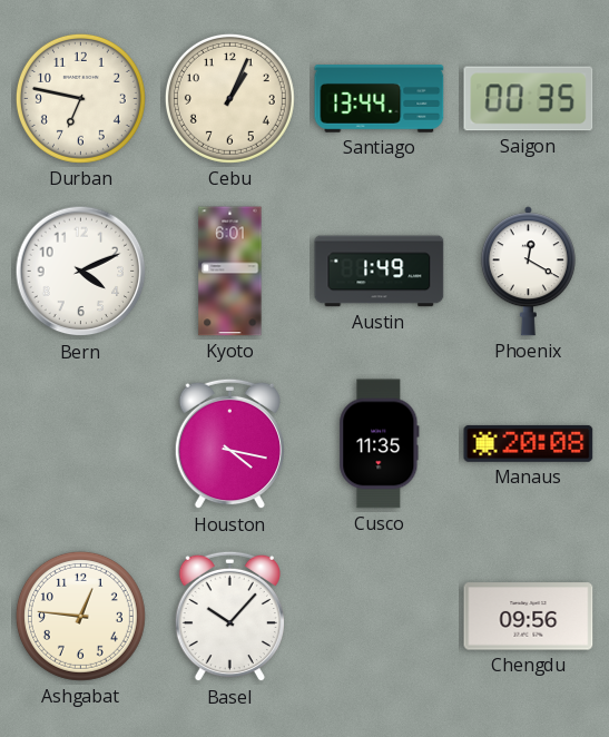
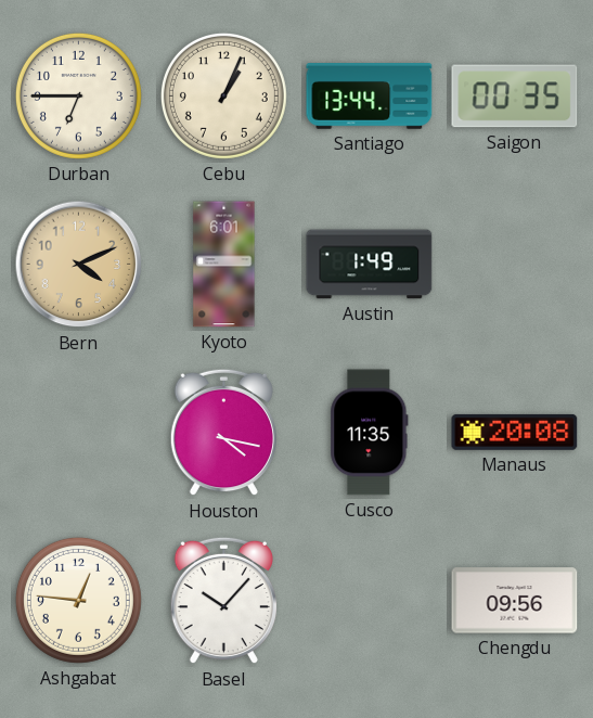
Durban: 6:47 -> 6:45
Bern dial: white -> champagne
Phoenix: 12:20 -> none
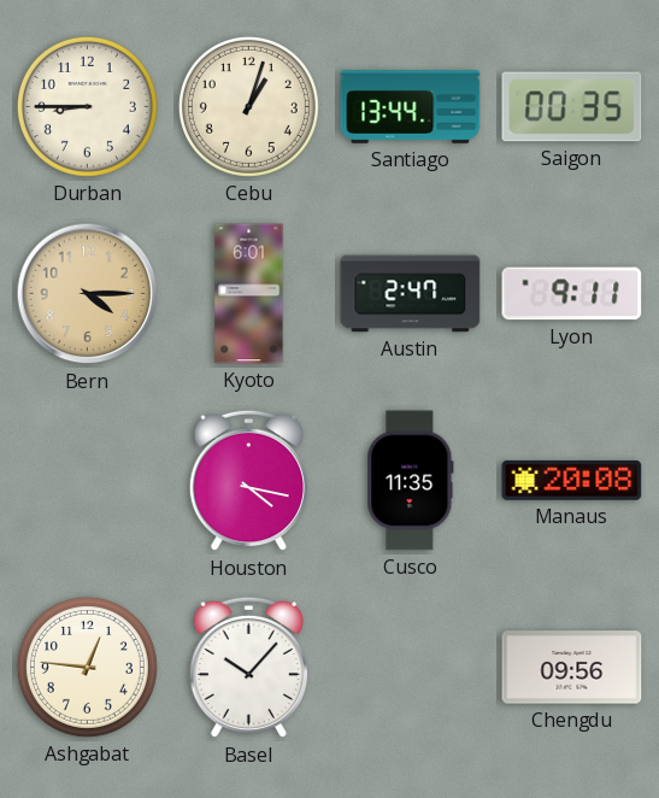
Durban: 6:45 -> 8:45
Cebu: 1:04 -> 1:03
Bern: 4:11 -> 4:15
Austin: 1:49 -> 2:47
Lyon: none -> 9:11
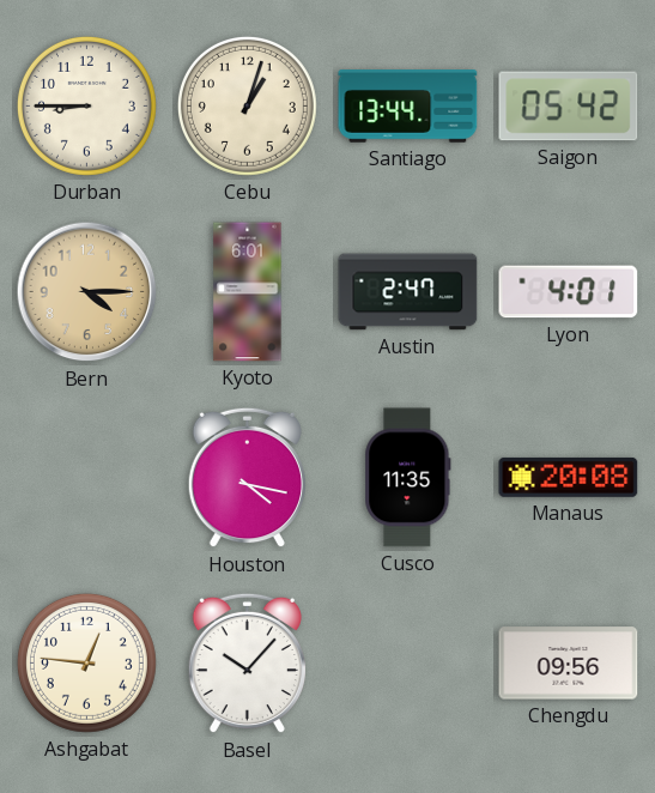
Saigon: 00:35 -> 05:42
Lyon: 9:11 -> 4:01
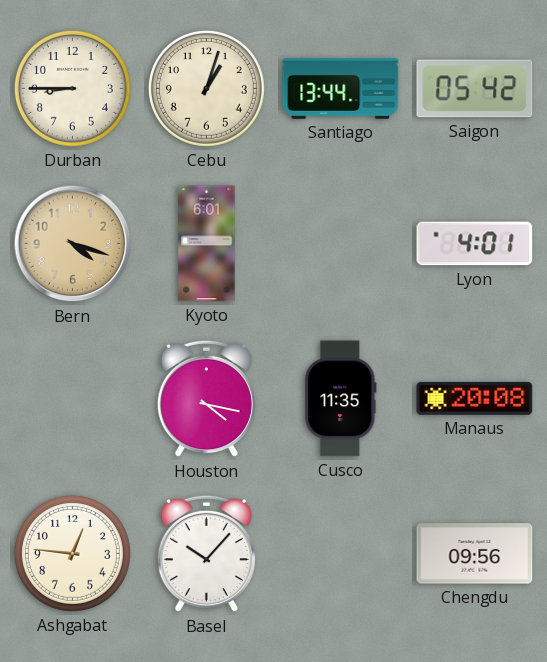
Bern: 4:15 -> 4:18
Austin: 2:47 -> none
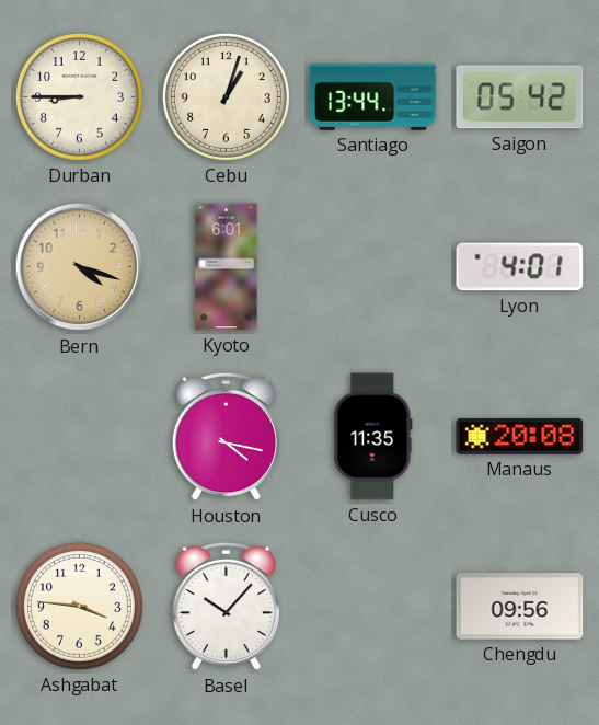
Ashgabat: 12:46 -> 3:46
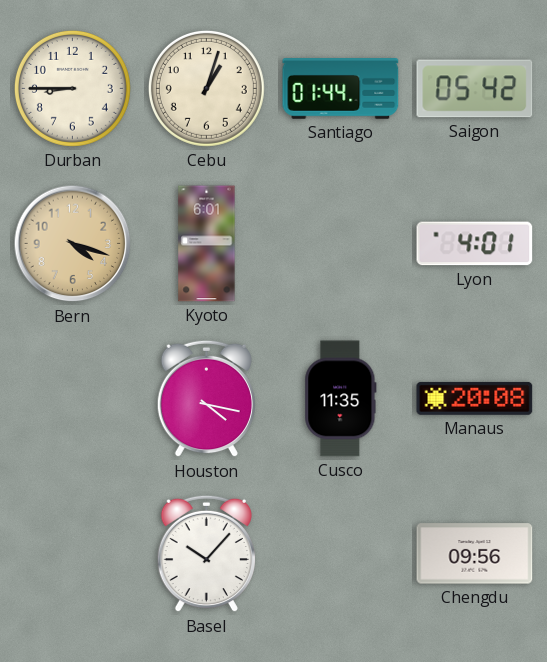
Santiago: 13:44 -> 01:44
Ashgabat: 3:46 -> none
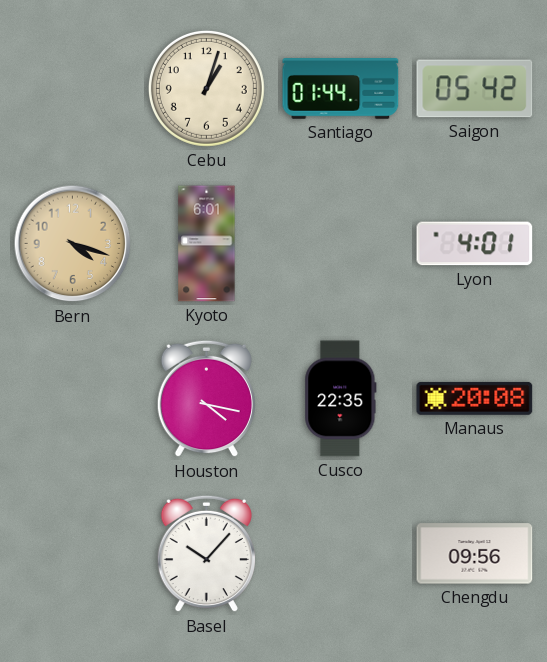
Durban: 8:45 -> none
Cusco: 11:35 -> 22:35
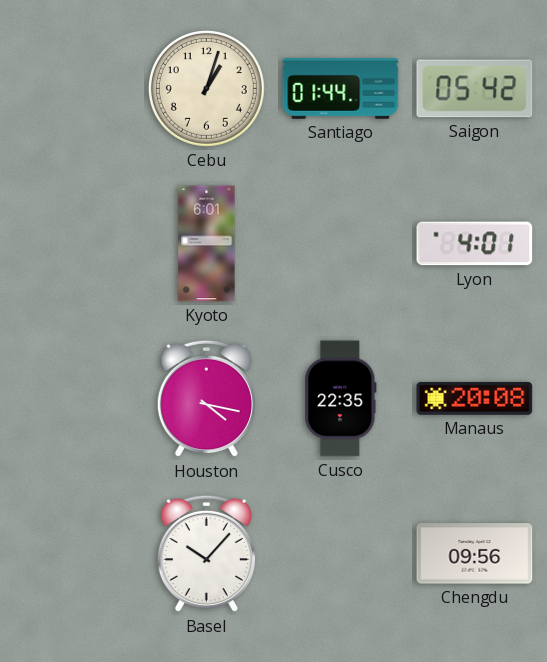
Bern: 4:18 -> none
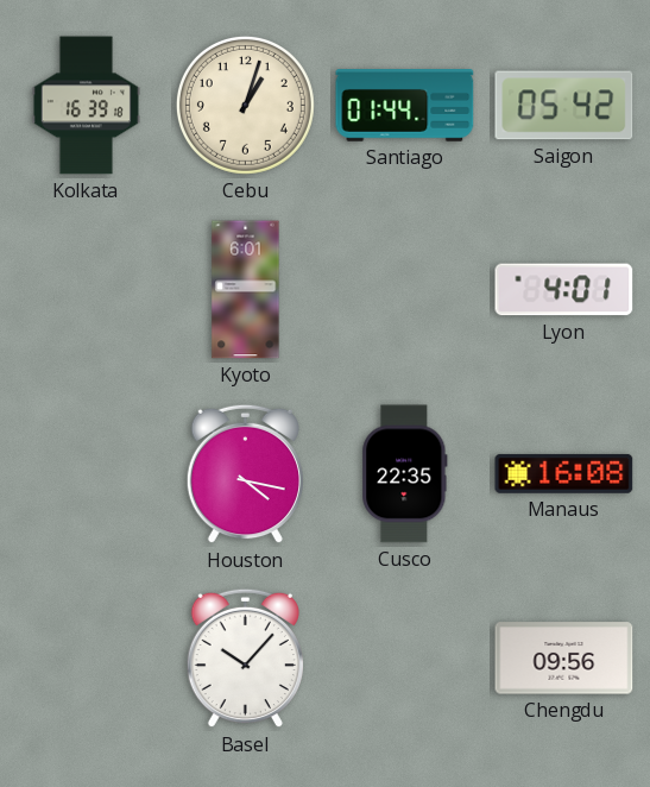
Kolkata: none -> 16:39
Manaus: 20:08 -> 16:08
